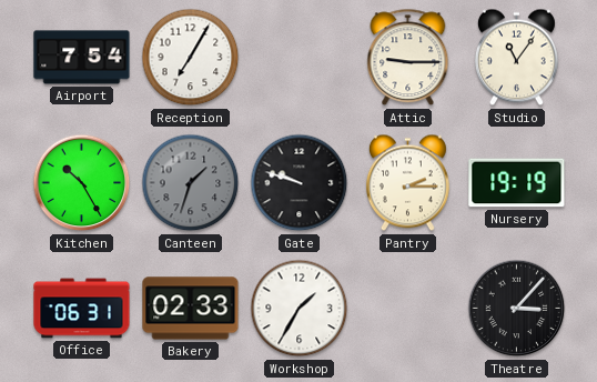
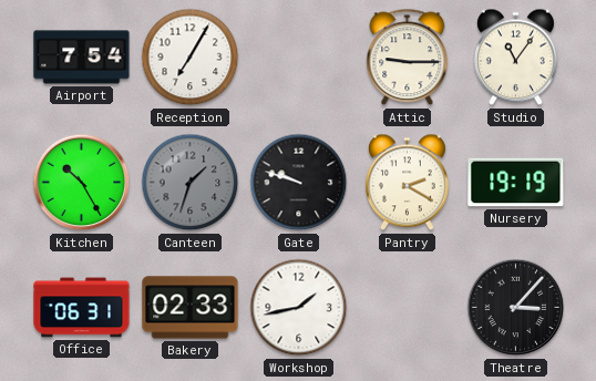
Pantry: 2:15 -> 2:20
Workshop: 1:35 -> 1:43
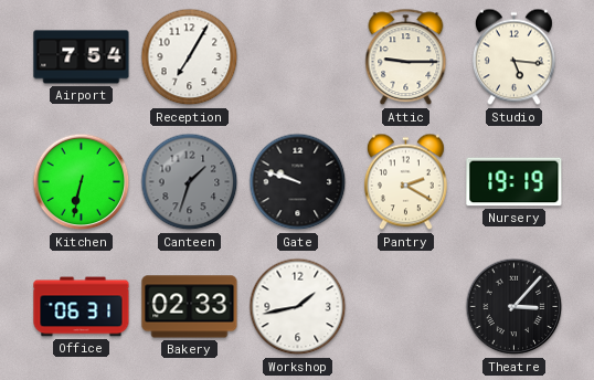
Studio: 11:06 -> 5:16
Kitchen: 10:25 -> 6:32
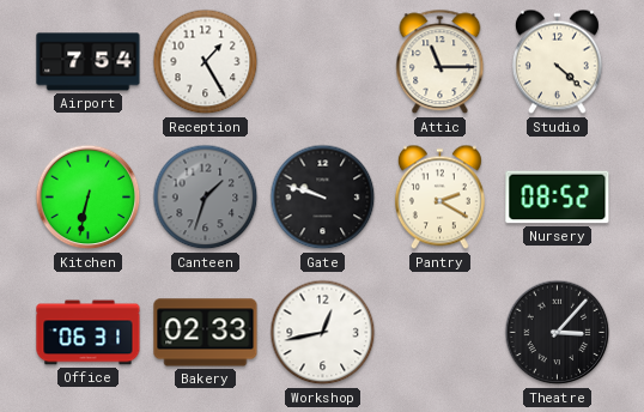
Reception: 7:05 -> 1:25
Attic: 9:15 -> 11:15
Studio: 5:16 -> 4:22
Nursery: 19:19 -> 08:52
Workshop: 1:43 -> 12:43
